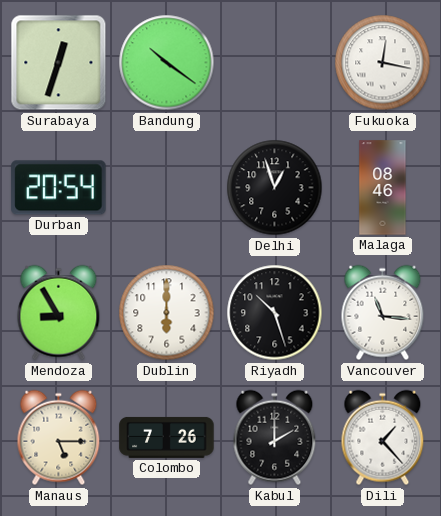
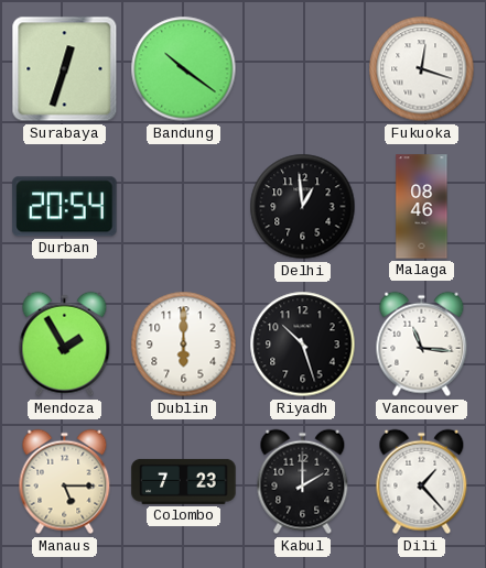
Fukuoka: 12:17 -> 12:18
Delhi: 12:57 -> 12:59
Mendoza: 8:55 -> 1:55
Colombo: 7:26 -> 7:23
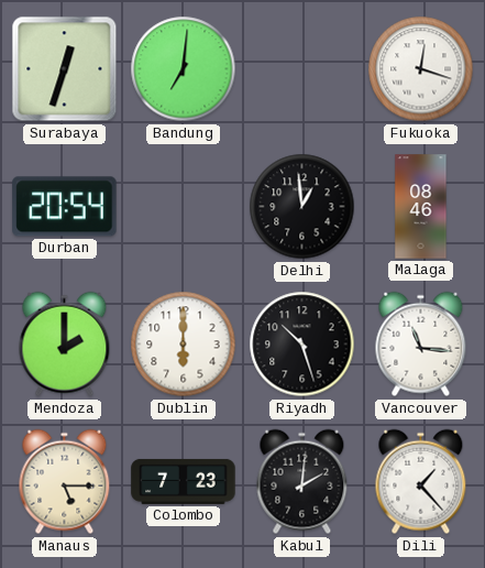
Bandung: 10:21 -> 7:01
Mendoza: 1:55 -> 2:00
Kabul: 2:00 -> 2:01
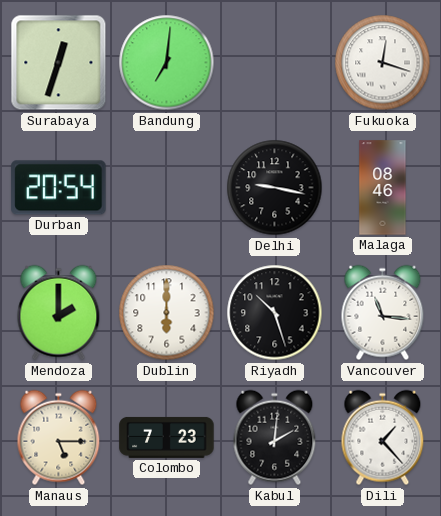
Delhi: 12:59 -> 9:17
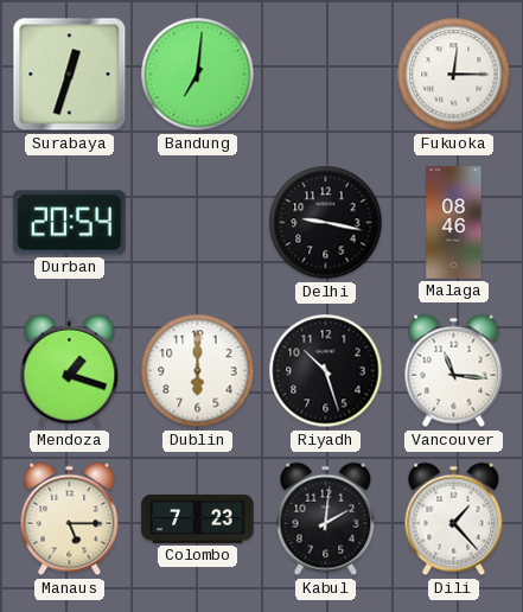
Fukuoka: 12:18 -> 12:15
Mendoza: 2:00 -> 1:18
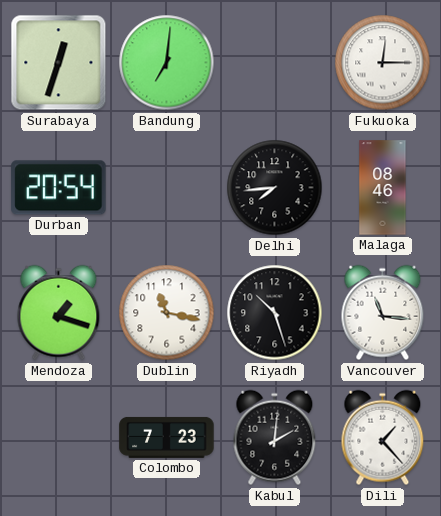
Delhi: 9:17 -> 7:44
Dublin: 6:00 -> 11:17
Manaus: 5:15 -> none
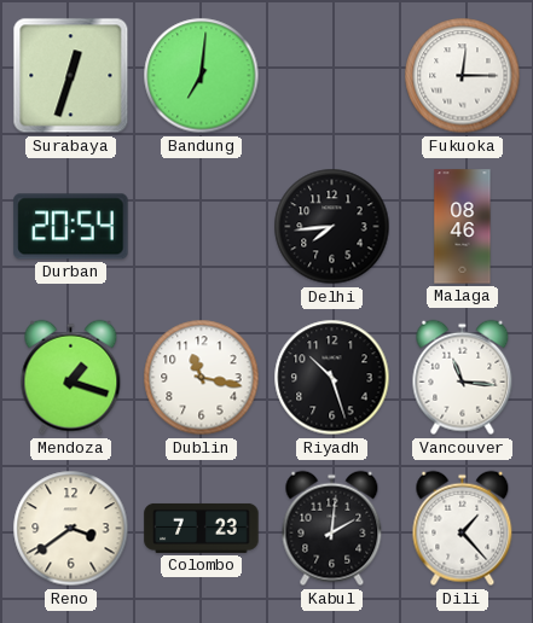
Reno: none -> 3:39
